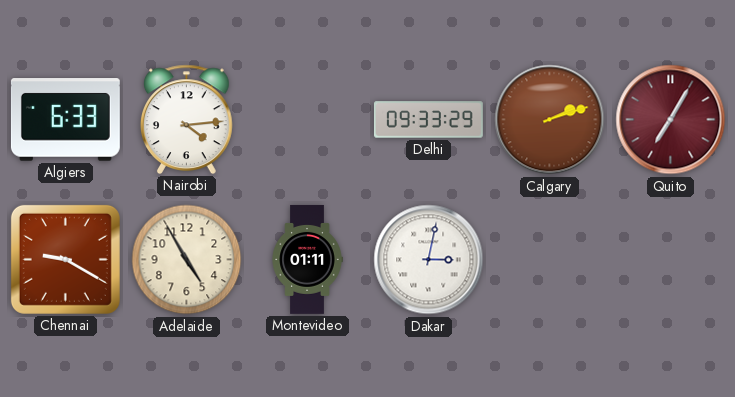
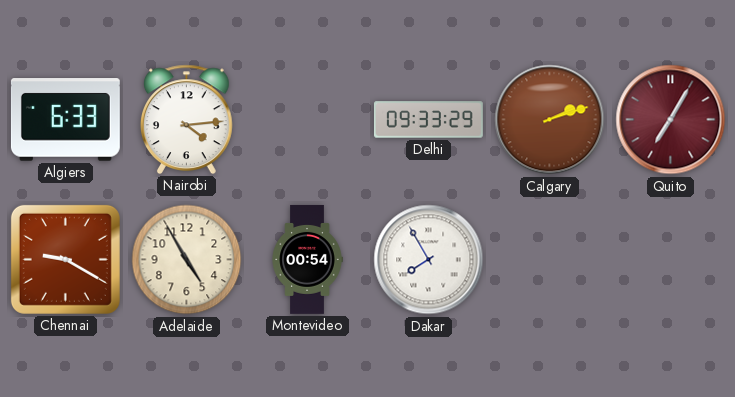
Montevideo: 01:11 -> 00:54
Dakar: 3:02 -> 7:55
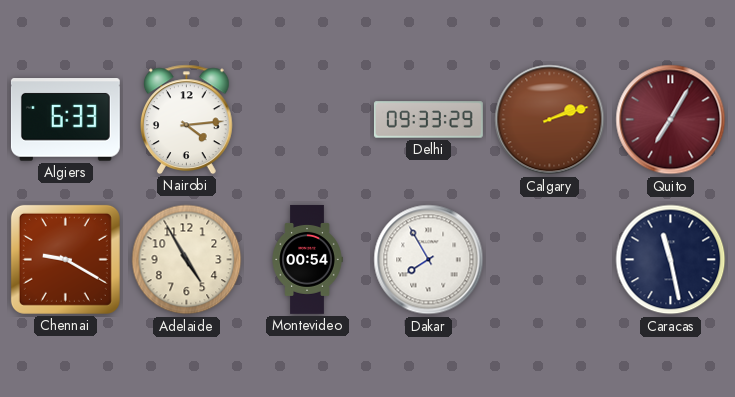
Caracas: none -> 11:28
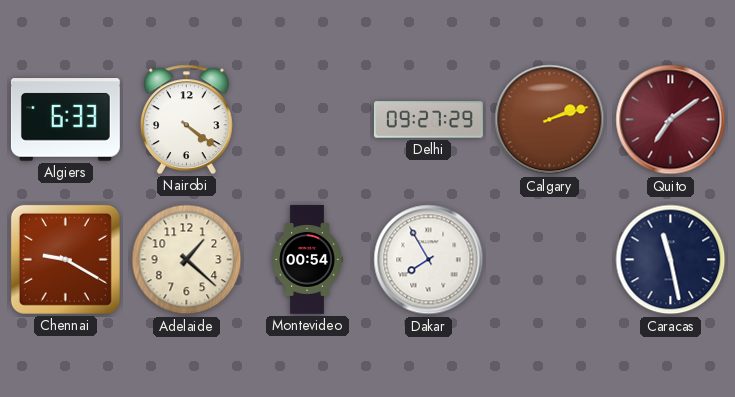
Nairobi: 4:14 -> 4:21
Delhi: 09:33 -> 09:27
Quito: 7:05 -> 7:09
Adelaide: 4:55 -> 1:22
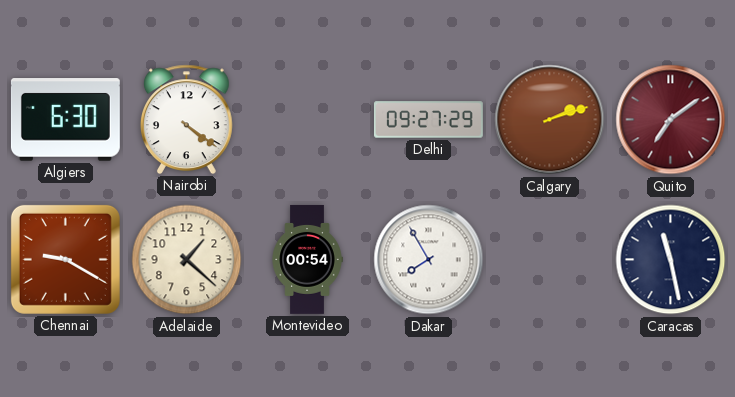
Algiers: 6:33 -> 6:30
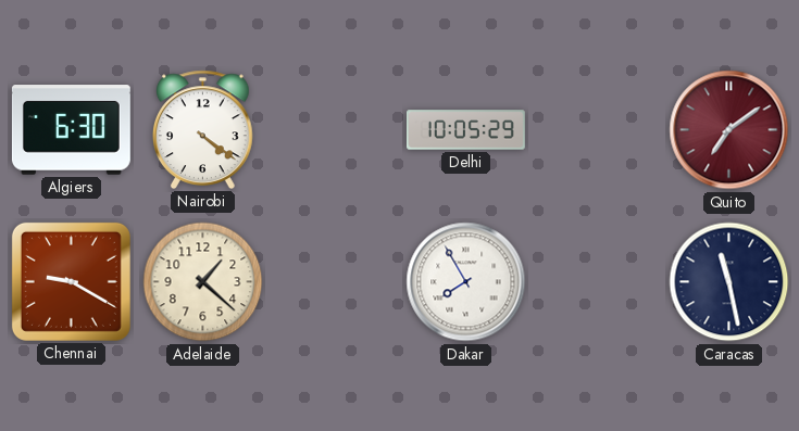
Delhi: 09:27 -> 10:05
Calgary: 2:12 -> none
Montevideo: 00:54 -> none
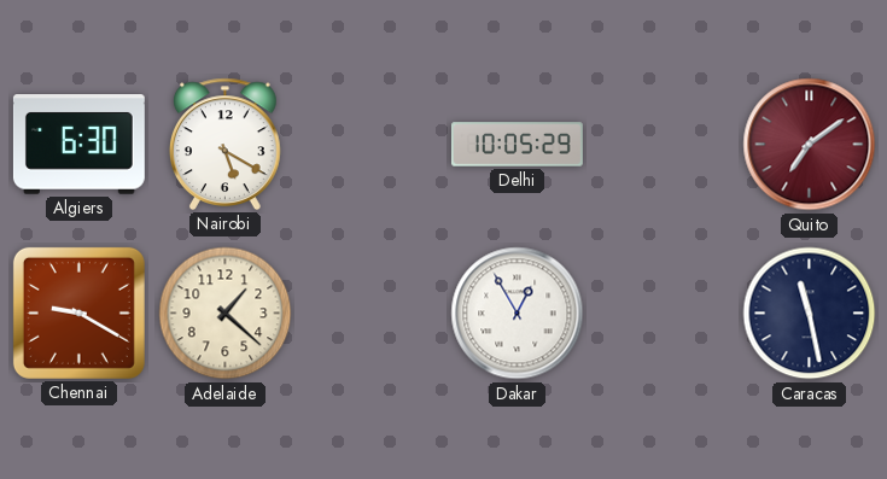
Nairobi: 4:21 -> 5:20
Dakar: 7:55 -> 12:55
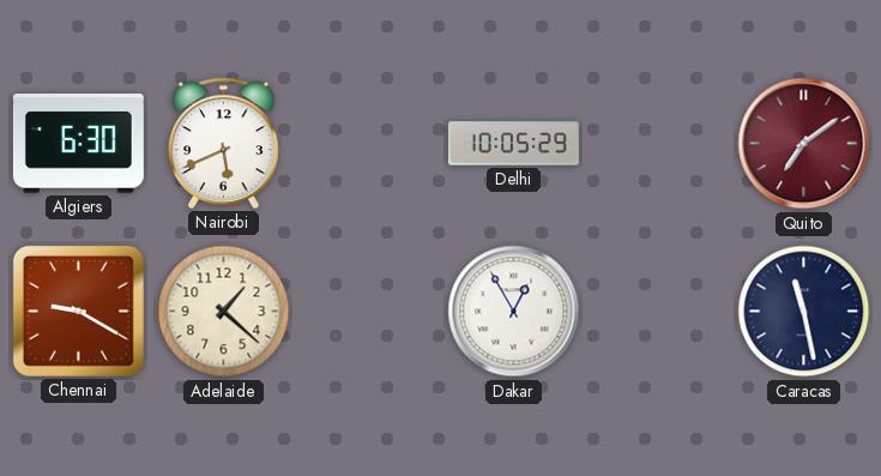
Nairobi: 5:20 -> 5:41
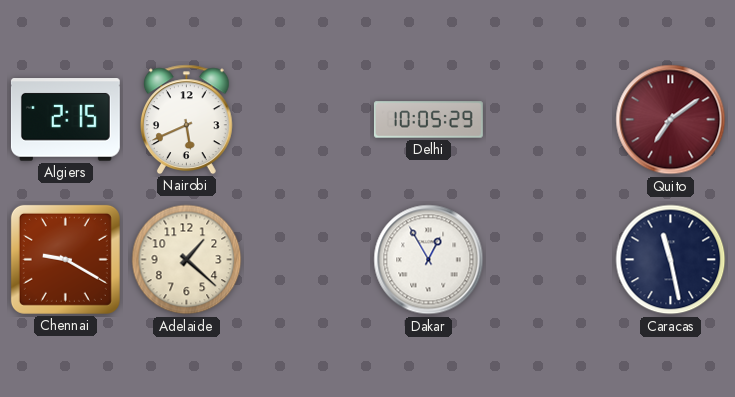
Algiers: 6:30 -> 2:15
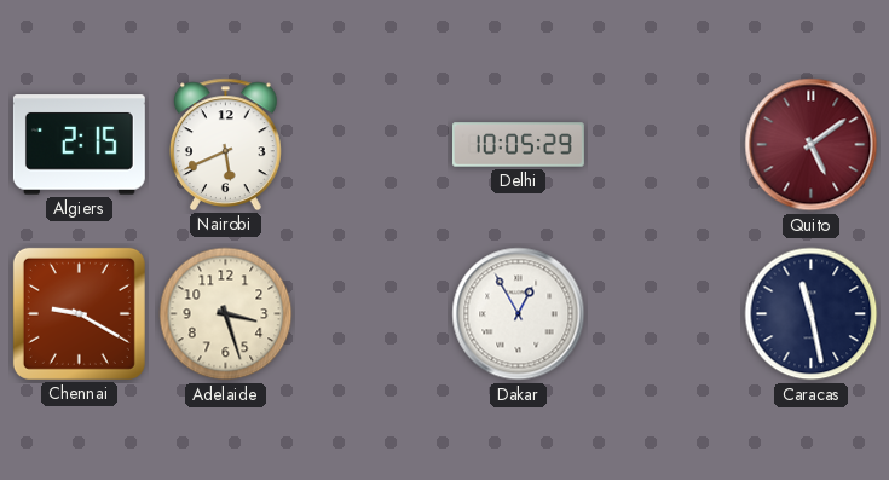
Quito: 7:09 -> 5:09
Adelaide: 1:22 -> 3:27
